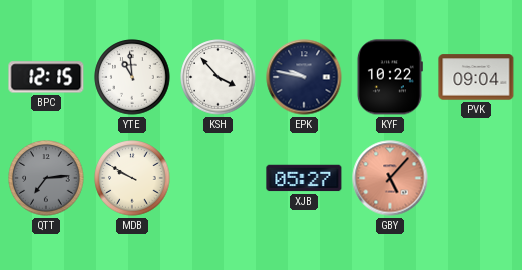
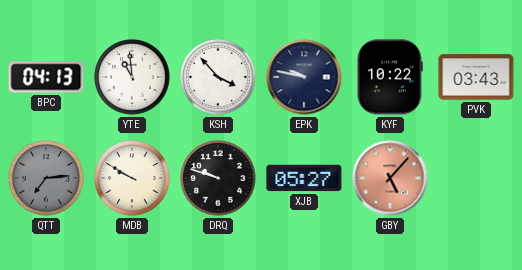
BPC: 12:15 -> 04:13
PVK: 09:04 -> 03:43
DRQ: none -> 9:48
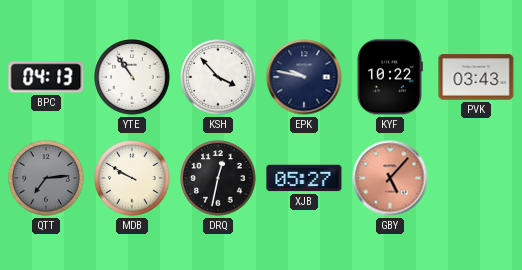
YTE: 10:59 -> 10:54
DRQ: 9:48 -> 12:32
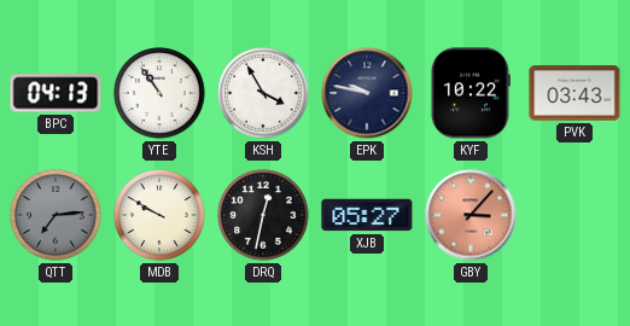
KSH: 3:53 -> 3:55
GBY: 5:07 -> 3:07
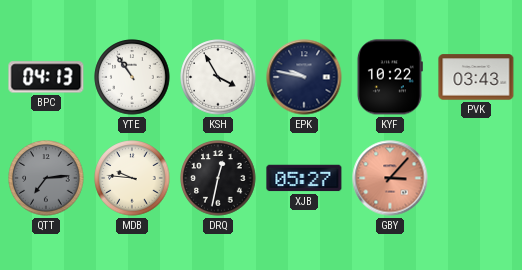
MDB: 9:50 -> 9:46
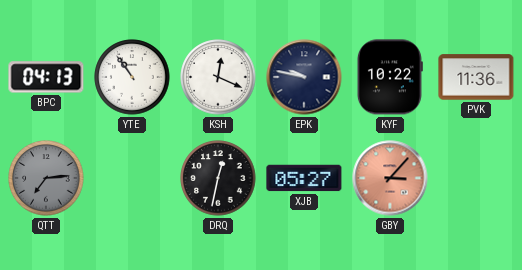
KSH: 3:55 -> 12:19
PVK: 03:43 -> 11:36
MDB: 9:46 -> none
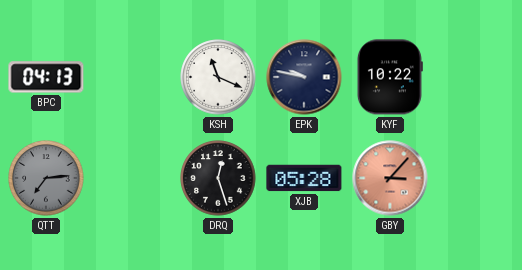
YTE: 10:54 -> none
KSH: 12:19 -> 11:19
PVK: 11:36 -> none
DRQ: 12:32 -> 12:27
XJB: 05:27 -> 05:28
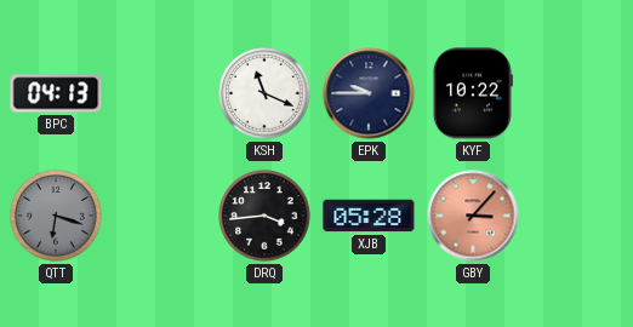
EPK: 9:47 -> 9:45
QTT: 7:14 -> 6:18
DRQ: 12:27 -> 3:44
